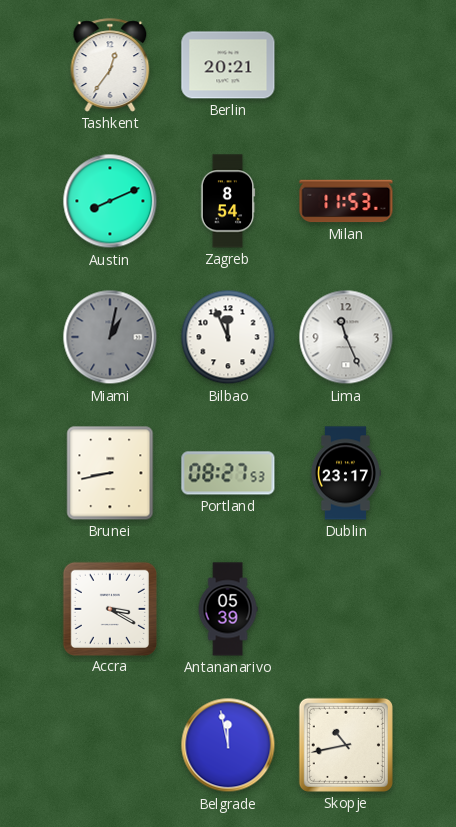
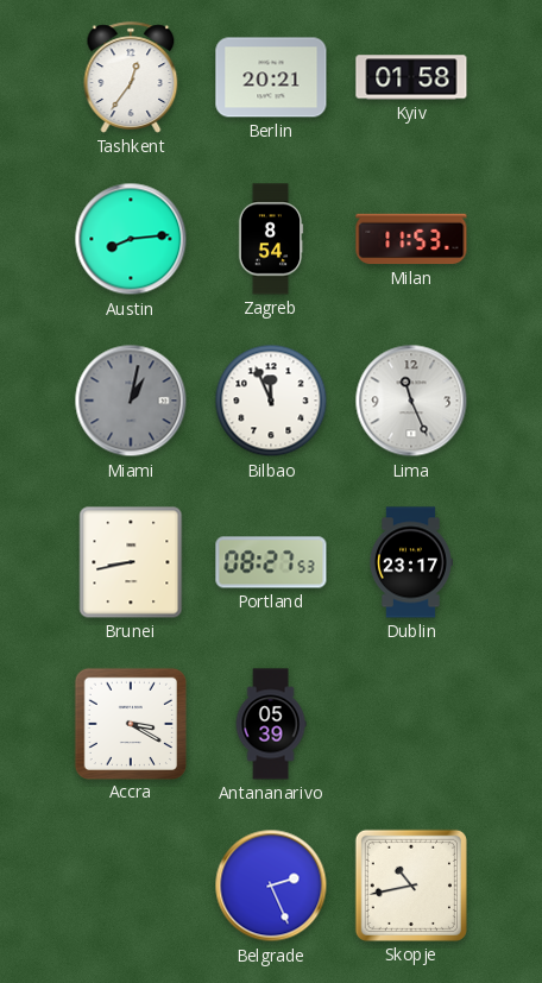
Kyiv: none -> 01:58
Austin: 8:11 -> 8:14
Belgrade: 11:58 -> 2:26
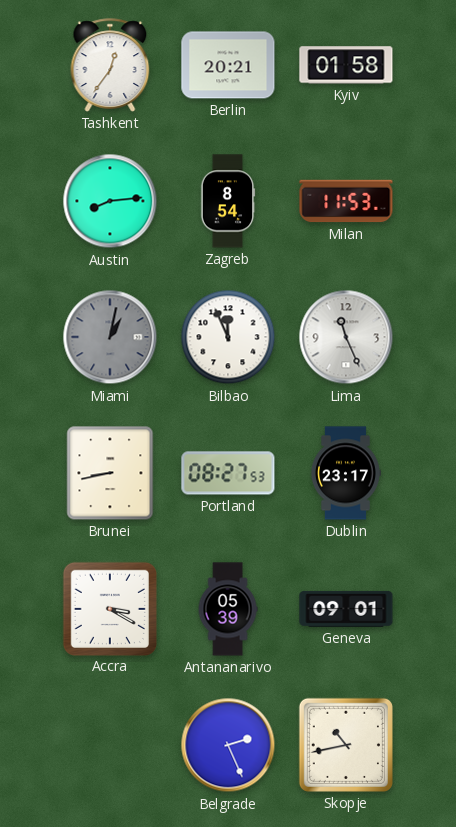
Geneva: none -> 09:01
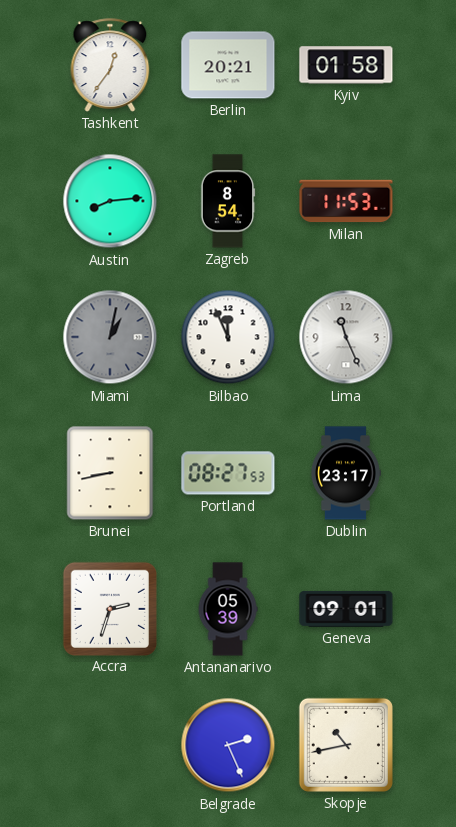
Accra: 3:20 -> 2:33
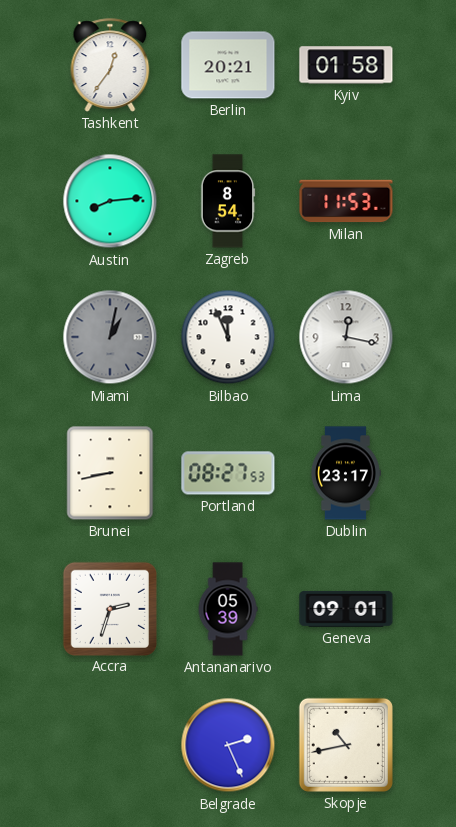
Lima: 11:26 -> 12:17
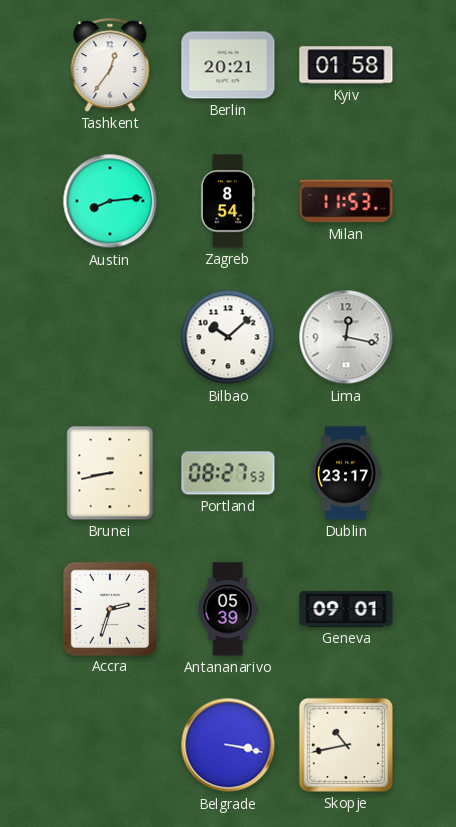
Miami: 1:02 -> none
Bilbao: 11:56 -> 10:08
Belgrade: 2:26 -> 3:17
